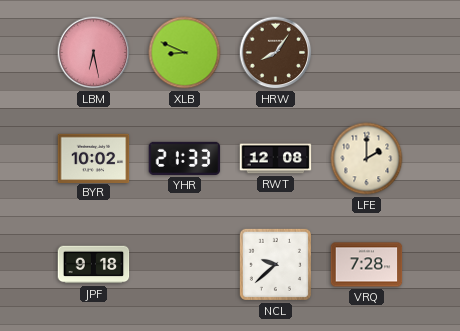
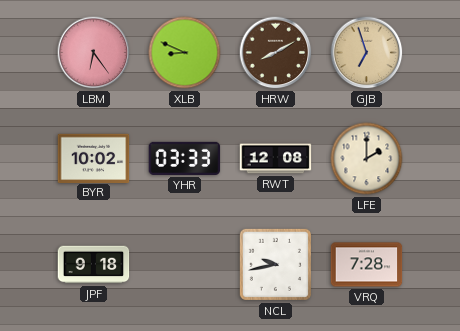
LBM: 6:28 -> 6:24
HRW: 8:06 -> 8:10
GJB: none -> 6:57
YHR: 21:33 -> 03:33
NCL: 9:38 -> 9:43
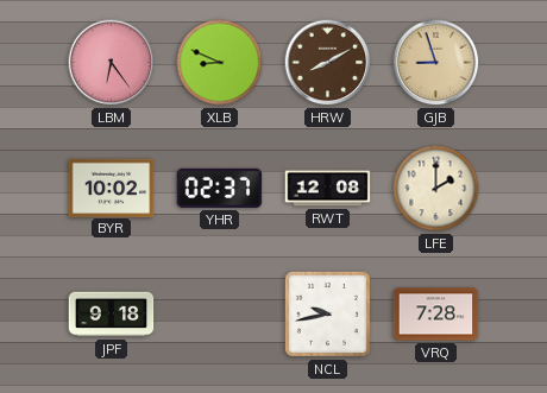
GJB: 6:57 -> 8:57
YHR: 03:33 -> 02:37
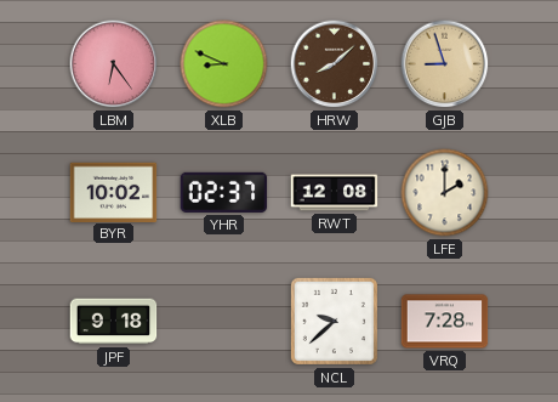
HRW: 8:10 -> 8:08
NCL: 9:43 -> 9:38
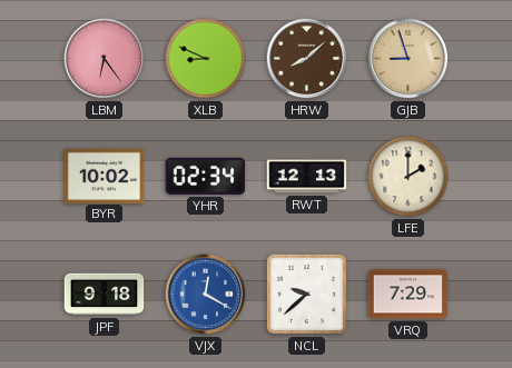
YHR: 02:37 -> 02:34
RWT: 12:08 -> 12:13
VJX: none -> 12:20
VRQ: 7:28 -> 7:29
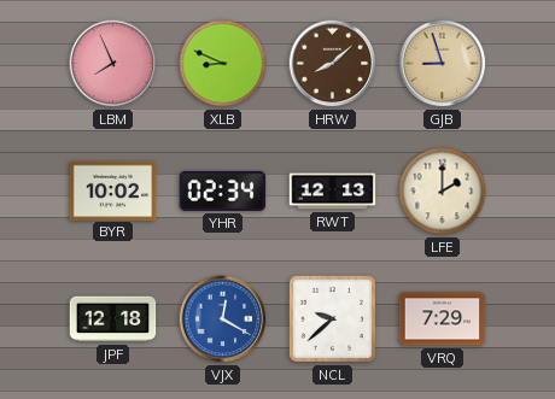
LBM: 6:24 -> 7:56
JPF: 9:18 -> 12:18
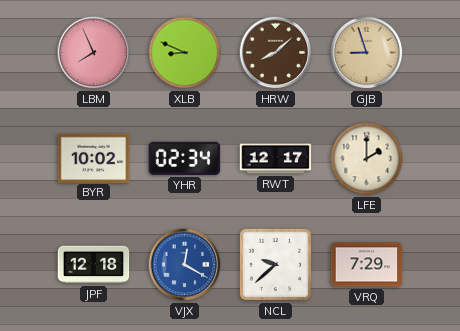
RWT: 12:13 -> 12:17
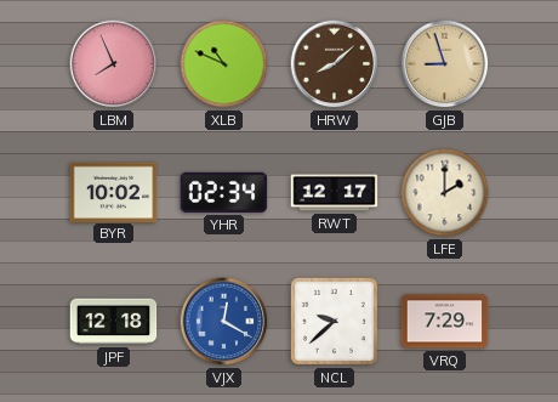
XLB: 8:49 -> 10:49
